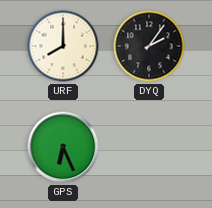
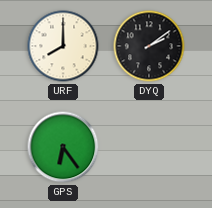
DYQ: 2:06 -> 2:09
GPS: 6:26 -> 6:24
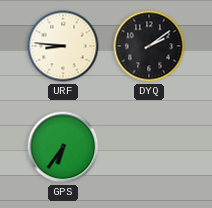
URF: 8:00 -> 8:46
GPS: 6:24 -> 6:36
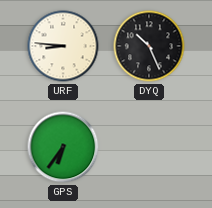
DYQ: 2:09 -> 10:26
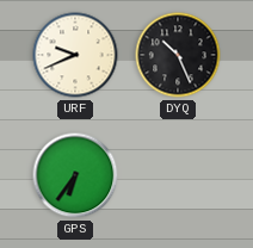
URF: 8:46 -> 9:41
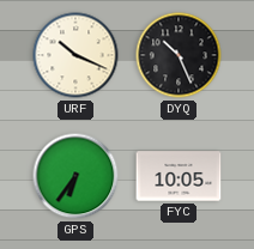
URF: 9:41 -> 10:19
FYC: none -> 10:05
